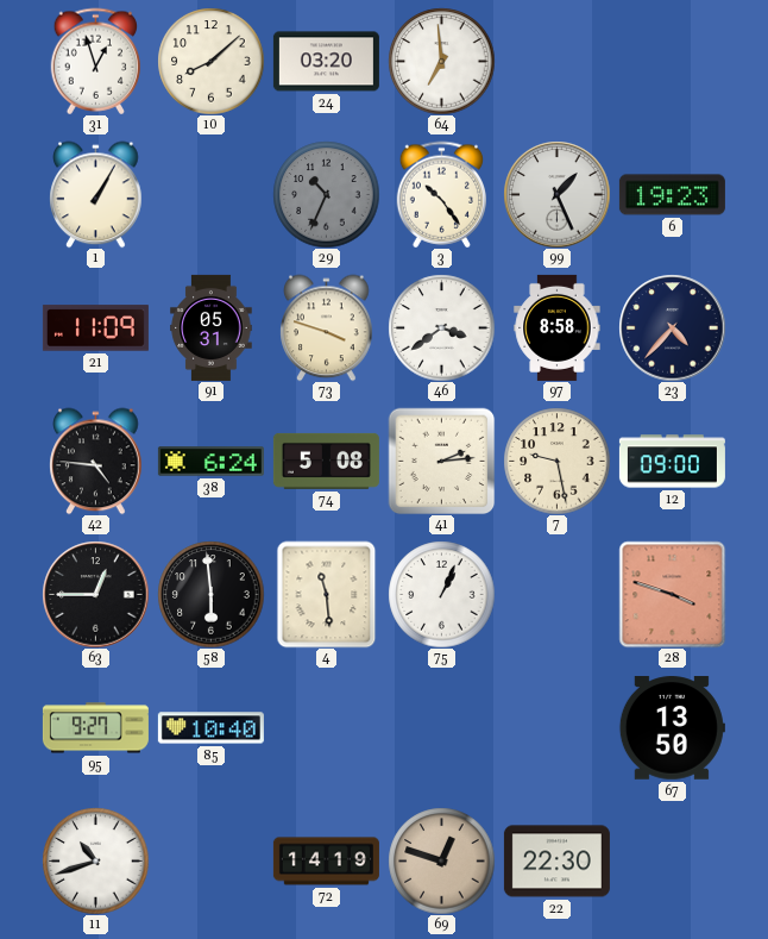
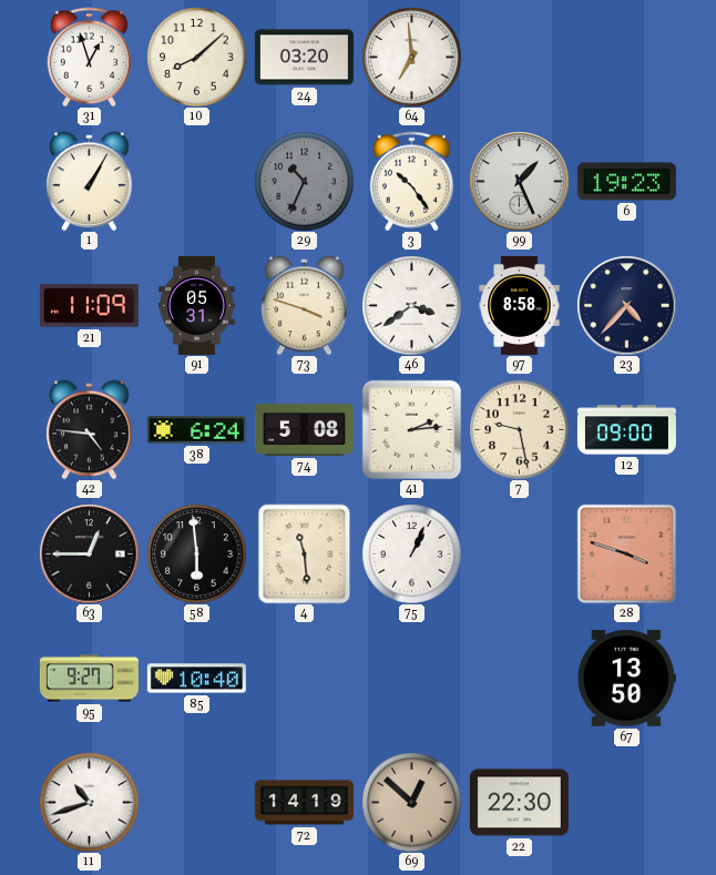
69: 12:48 -> 12:52
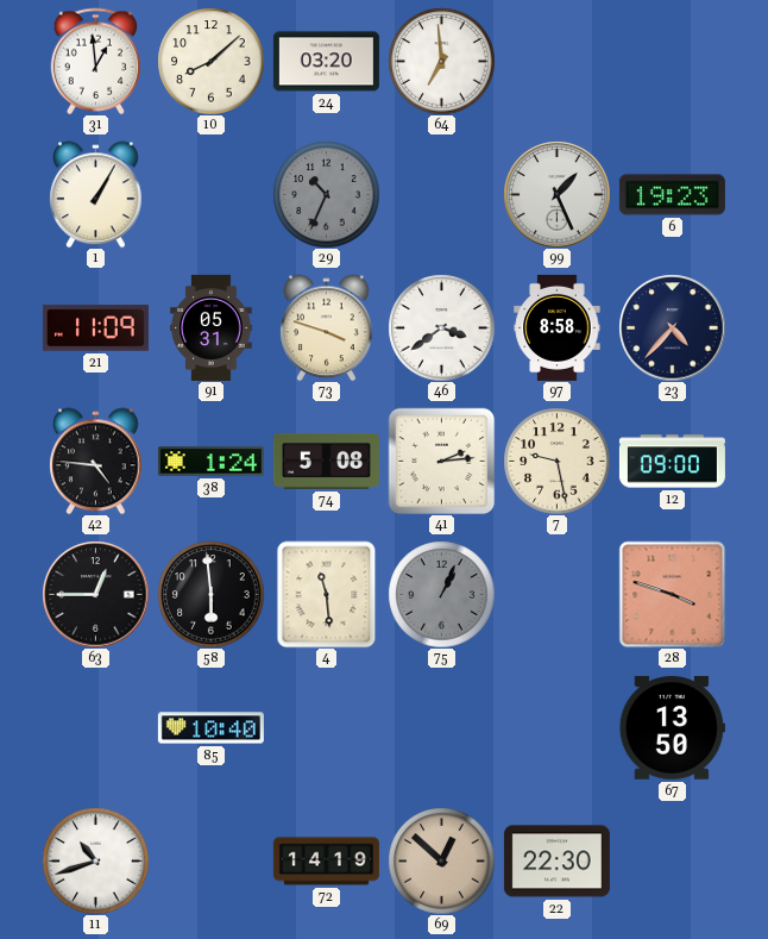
31: 12:57 -> 12:59
3: 10:24 -> none
38: 6:24 -> 1:24
75 dial: white -> grey
95: 9:27 -> none
